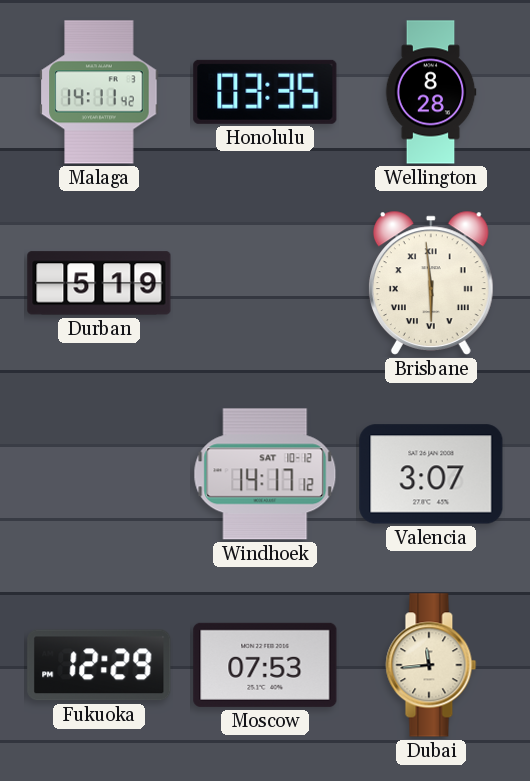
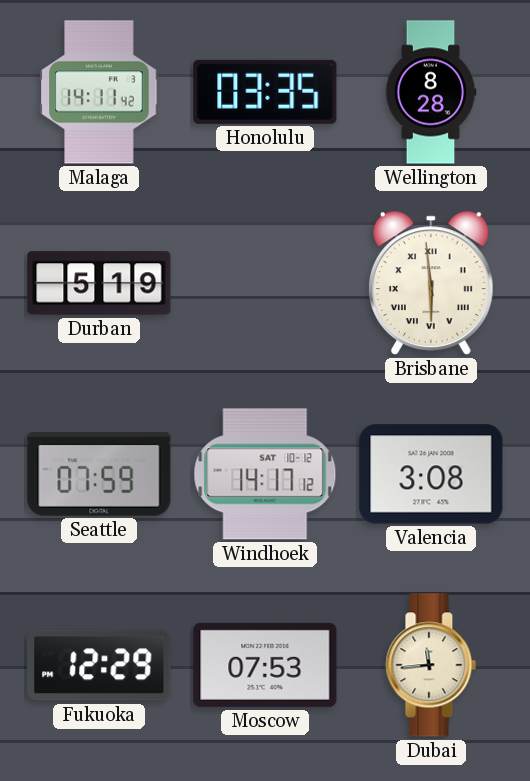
Seattle: none -> 07:59
Valencia: 3:07 -> 3:08
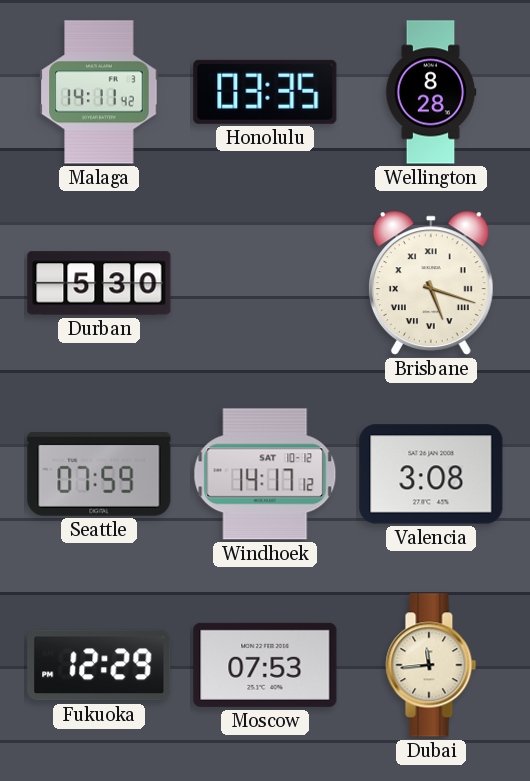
Durban: 5:19 -> 5:30
Brisbane: 5:59 -> 5:18
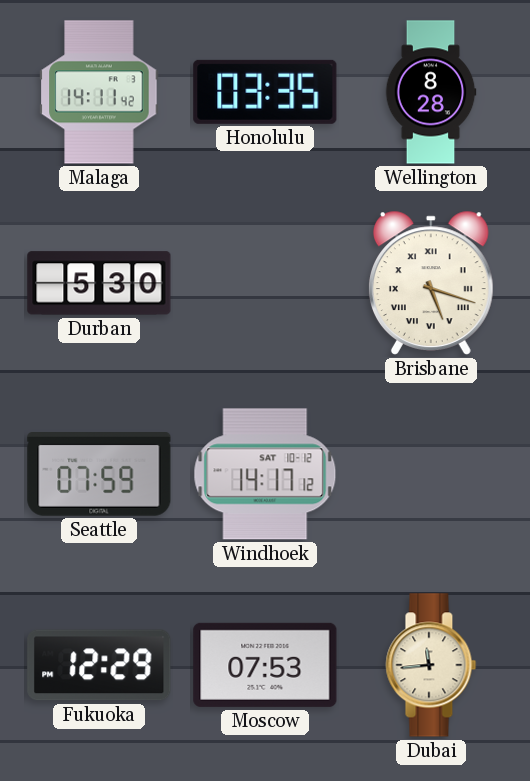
Valencia: 3:08 -> none
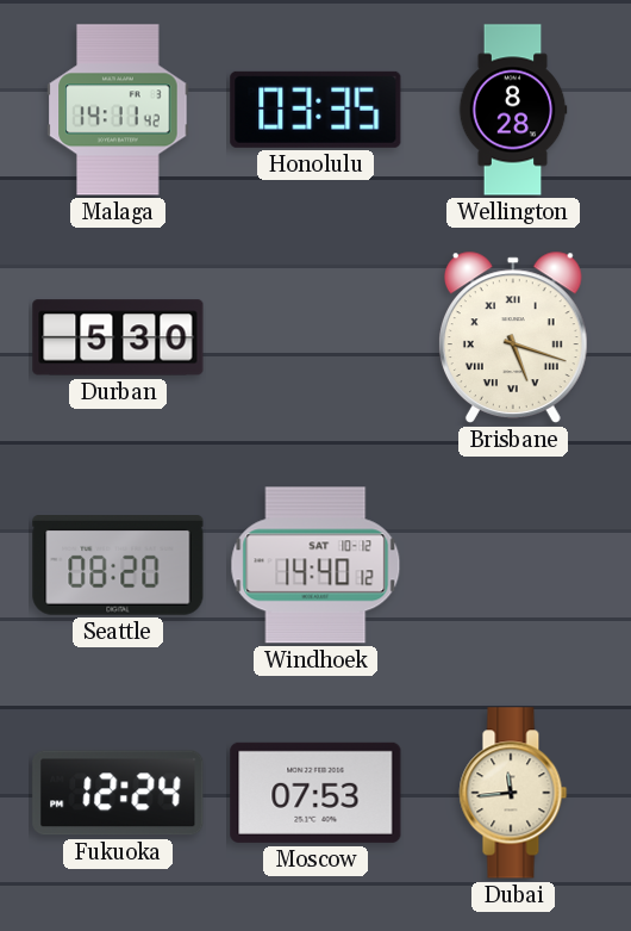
Seattle: 07:59 -> 08:20
Windhoek: 14:17 -> 14:40
Fukuoka: 12:29 -> 12:24
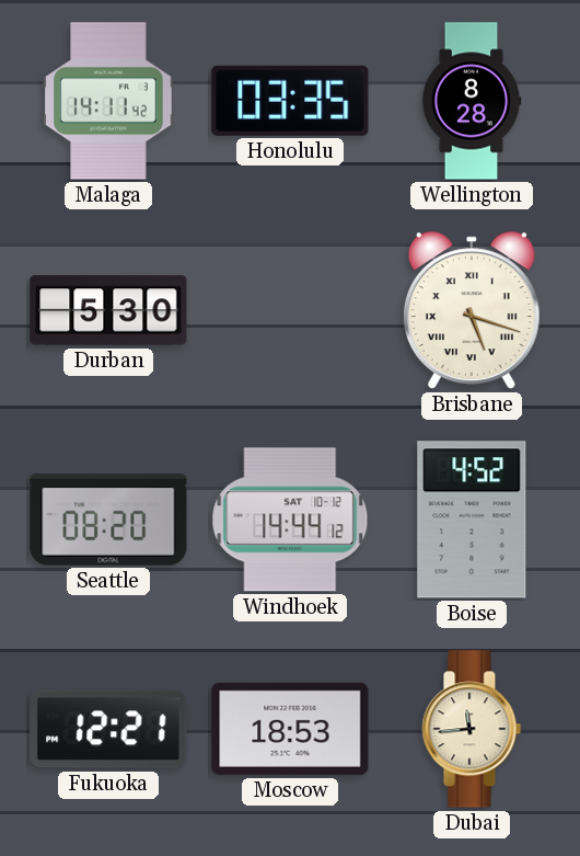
Windhoek: 14:40 -> 14:44
Boise: none -> 4:52
Fukuoka: 12:24 -> 12:21
Moscow: 07:53 -> 18:53
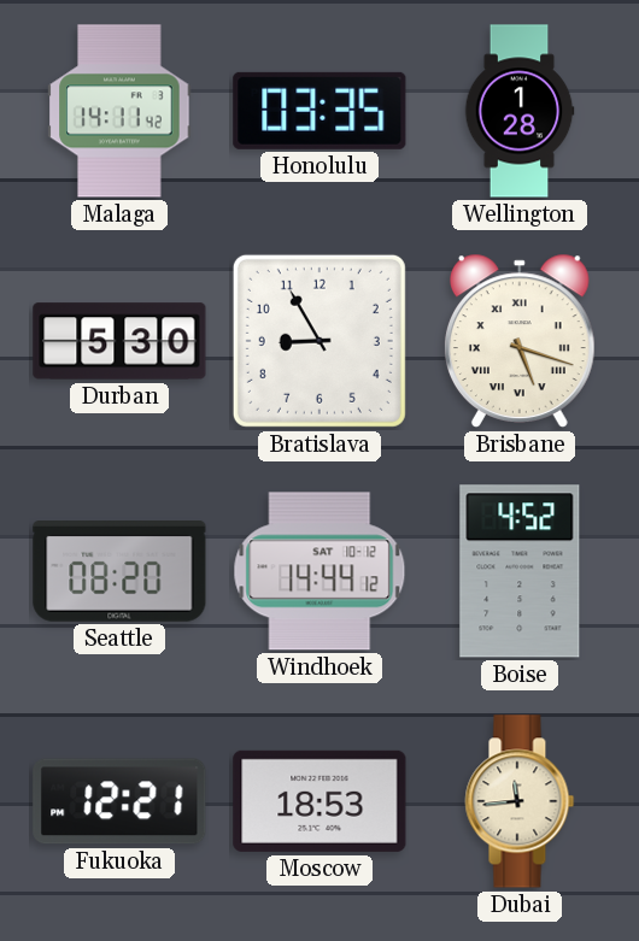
Wellington: 8:28 -> 1:28
Bratislava: none -> 8:55
